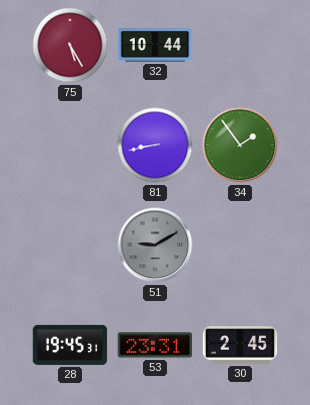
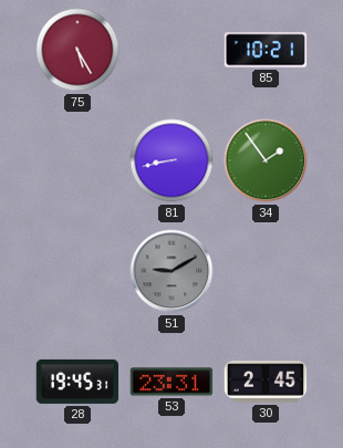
32: 10:44 -> none
85: none -> 10:21
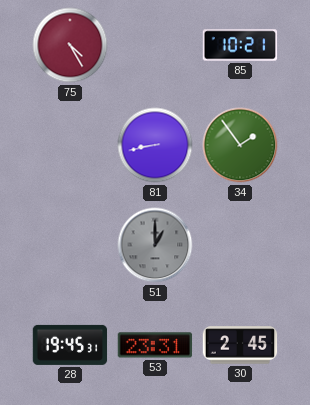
75: 5:25 -> 4:25
51: 9:10 -> 1:00
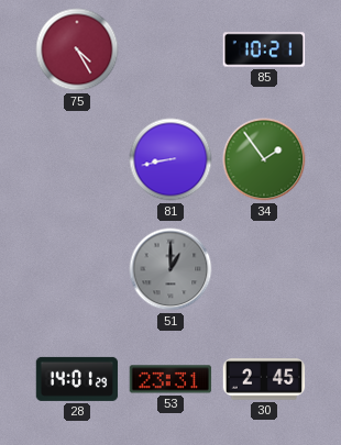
28: 19:45 -> 14:01
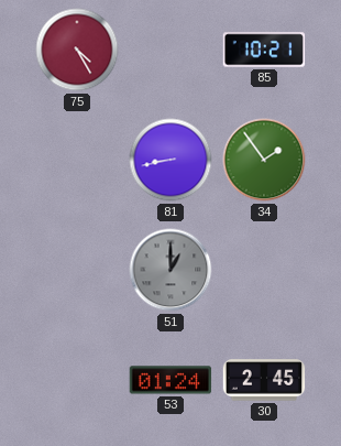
28: 14:01 -> none
53: 23:31 -> 01:24
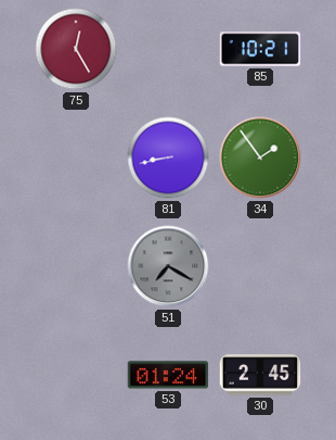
75: 4:25 -> 12:25
51: 1:00 -> 7:20
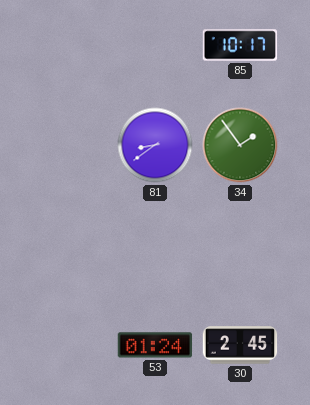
75: 12:25 -> none
85: 10:21 -> 10:17
81: 8:43 -> 8:39
51: 7:20 -> none
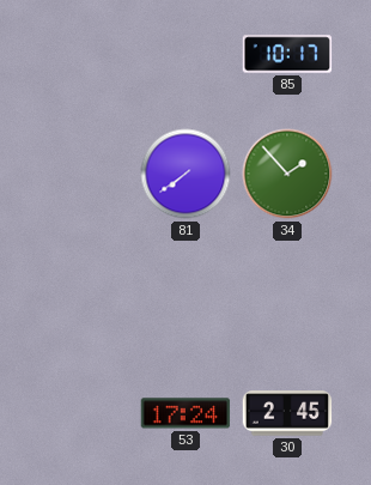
81: 8:39 -> 7:39
34: 1:54 -> 1:53
53: 01:24 -> 17:24
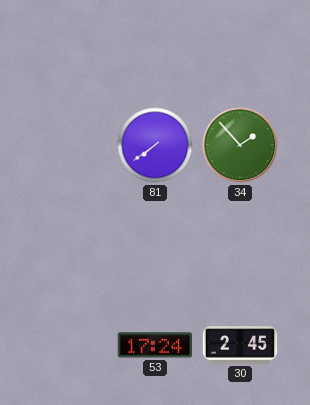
85: 10:17 -> none
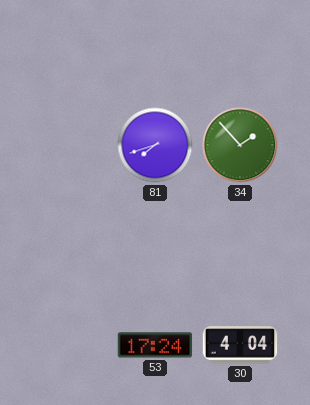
81: 7:39 -> 7:42
30: 2:45 -> 4:04
